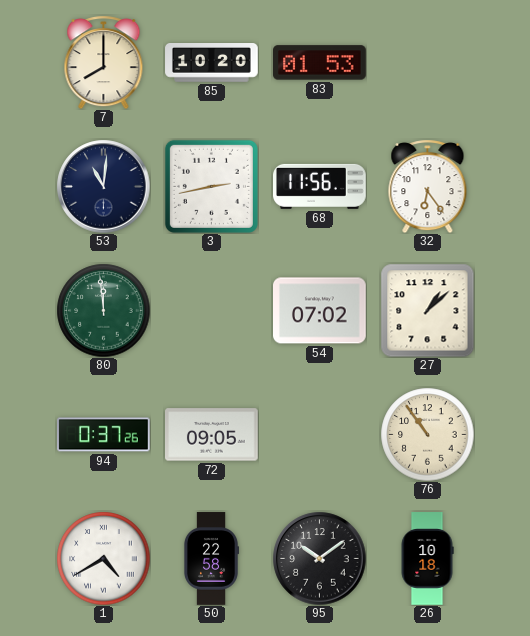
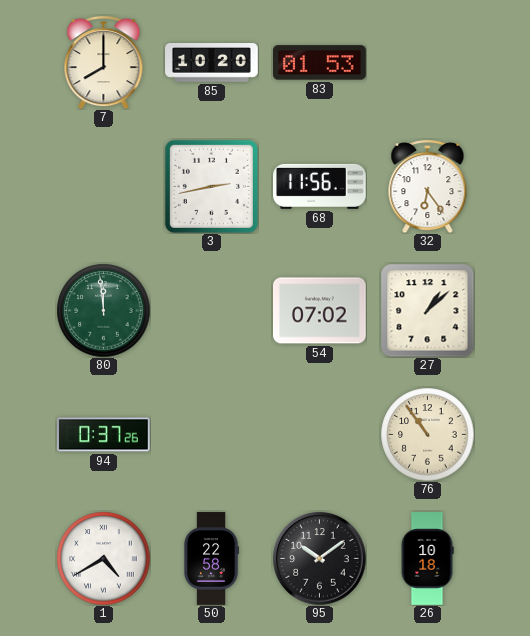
53: 11:01 -> none
72: 09:05 -> none
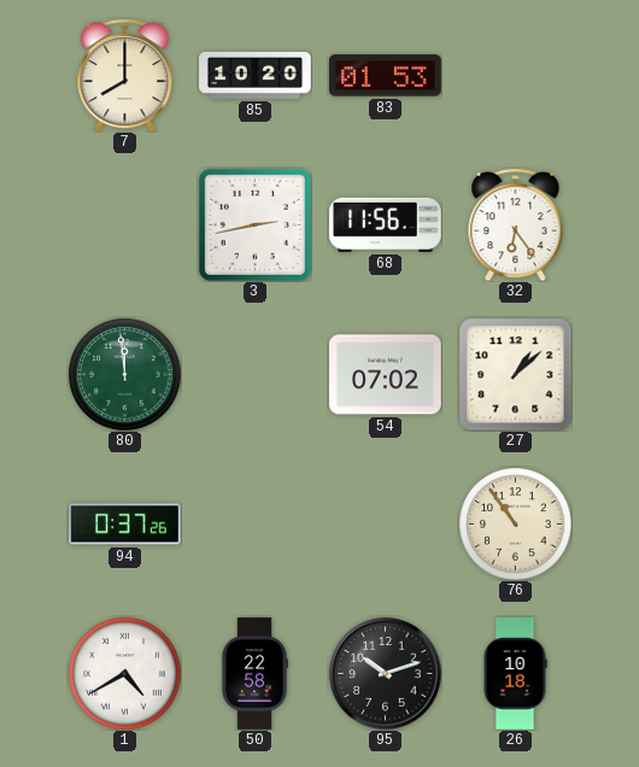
95: 10:09 -> 10:12
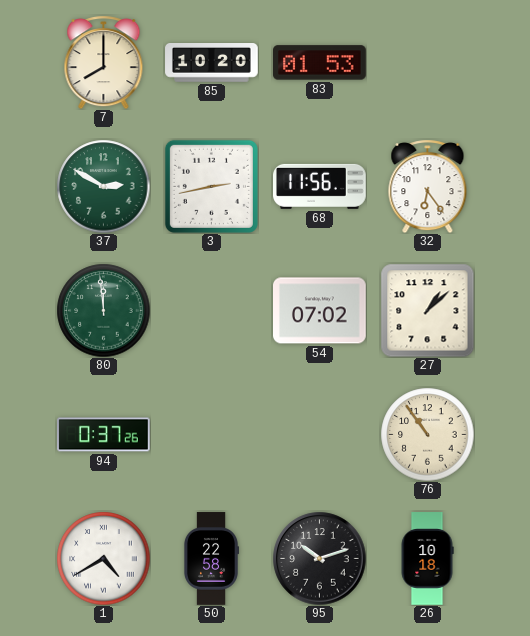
37: none -> 2:50
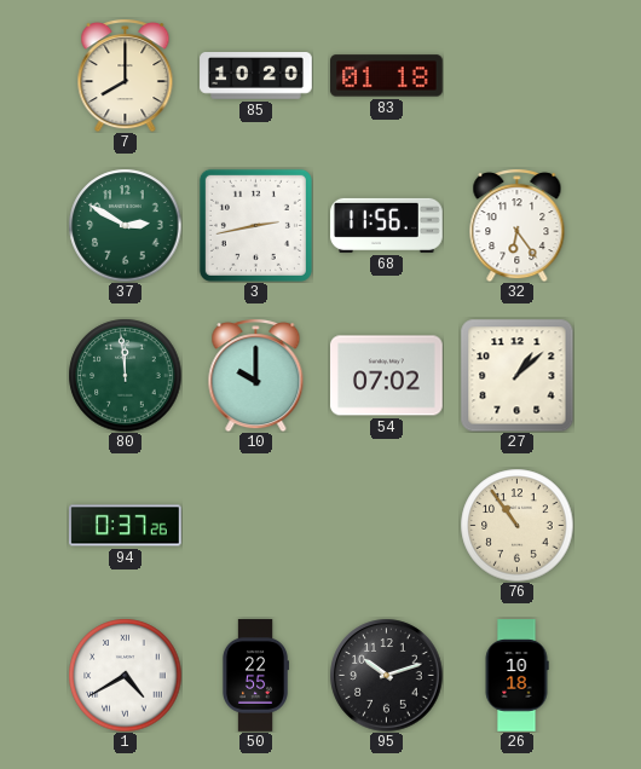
83: 01:53 -> 01:18
10: none -> 10:00
50: 22:58 -> 22:55
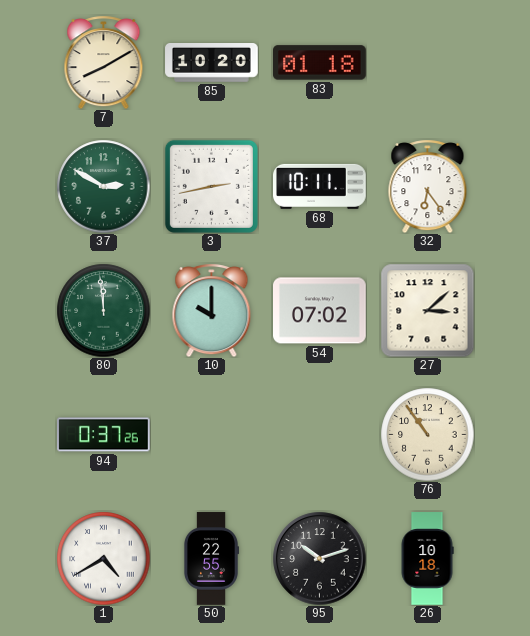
7: 8:00 -> 8:10
68: 11:56 -> 10:11
27: 1:08 -> 3:08
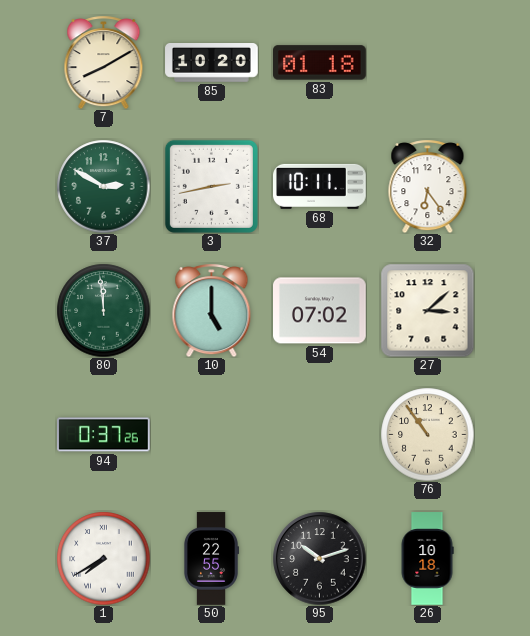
10: 10:00 -> 5:00
1: 4:40 -> 7:40
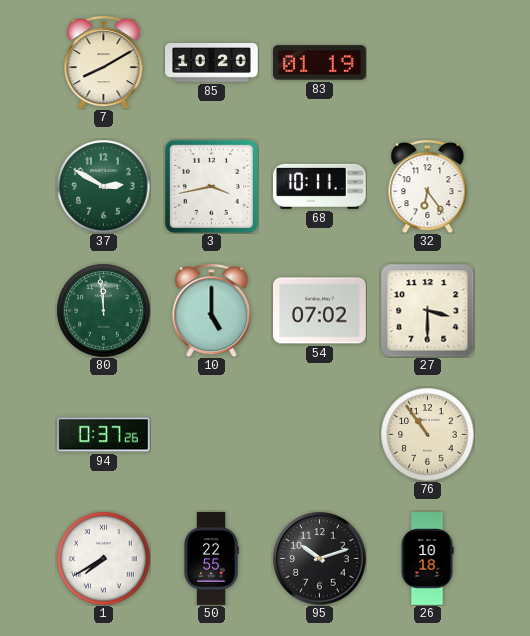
83: 01:18 -> 01:19
3: 2:43 -> 3:43
27: 3:08 -> 3:30
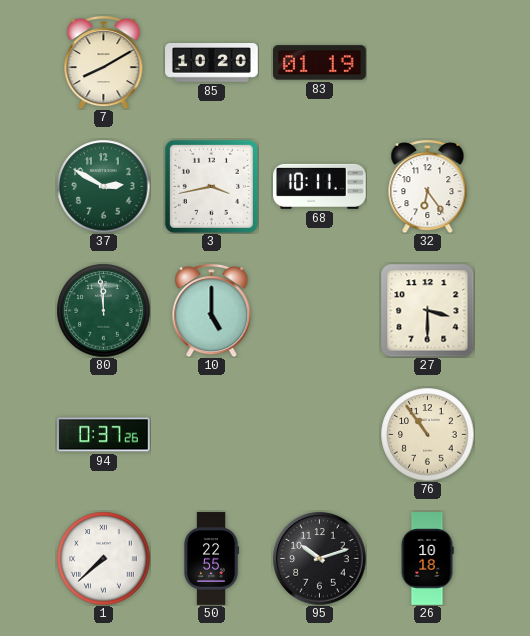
54: 07:02 -> none
1: 7:40 -> 7:38
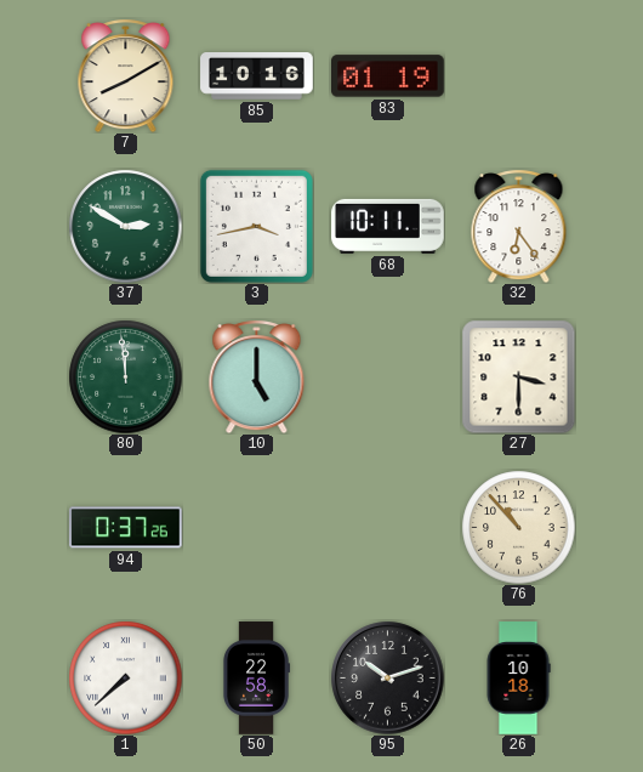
85: 10:20 -> 10:16
76: 10:54 -> 10:53
50: 22:55 -> 22:58
